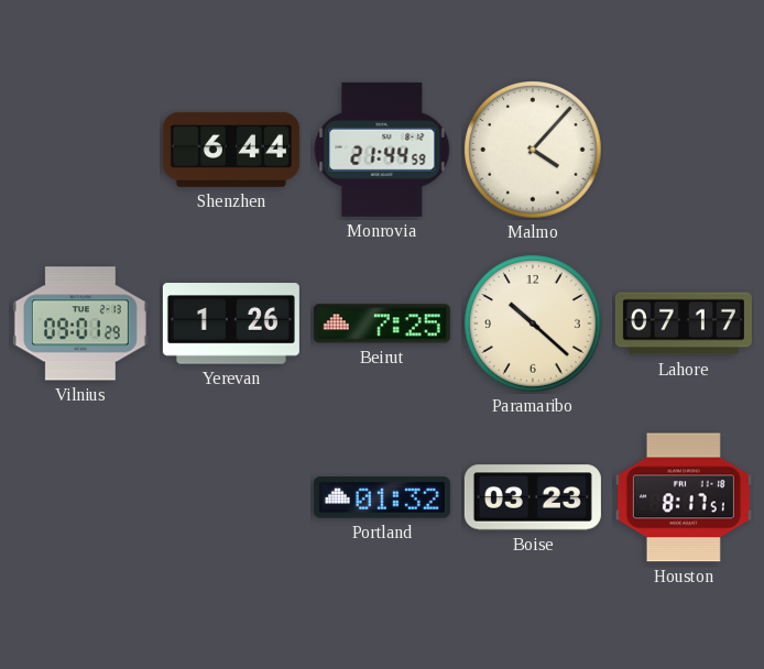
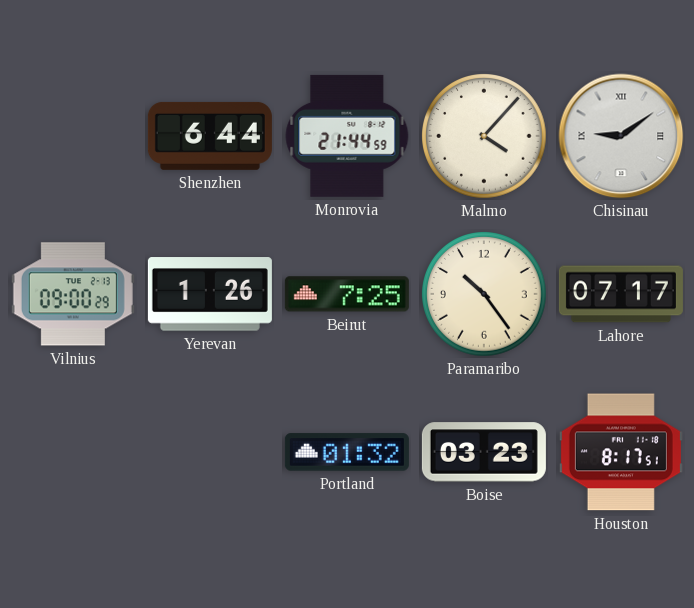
Chisinau: none -> 9:09
Vilnius: 09:01 -> 09:00
Paramaribo: 10:22 -> 10:24
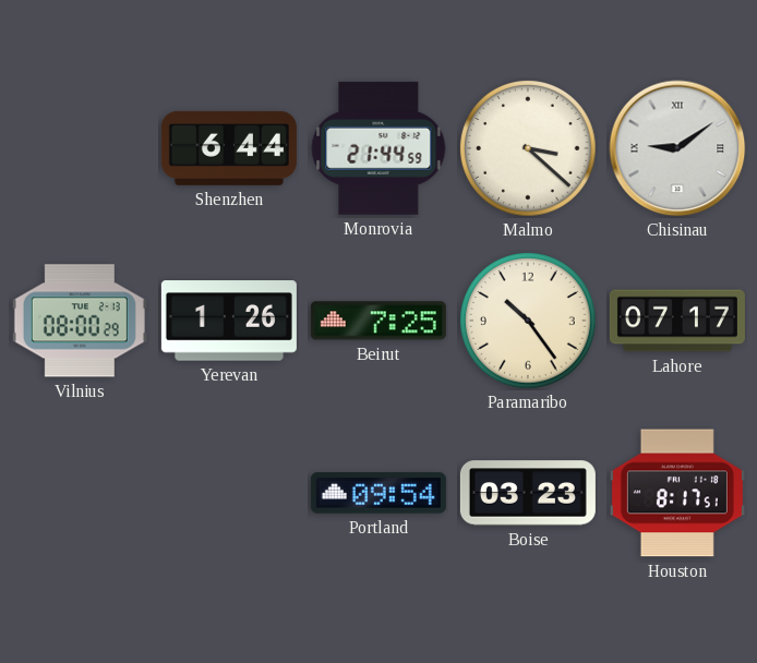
Malmo: 4:07 -> 3:22
Vilnius: 09:00 -> 08:00
Portland: 01:32 -> 09:54
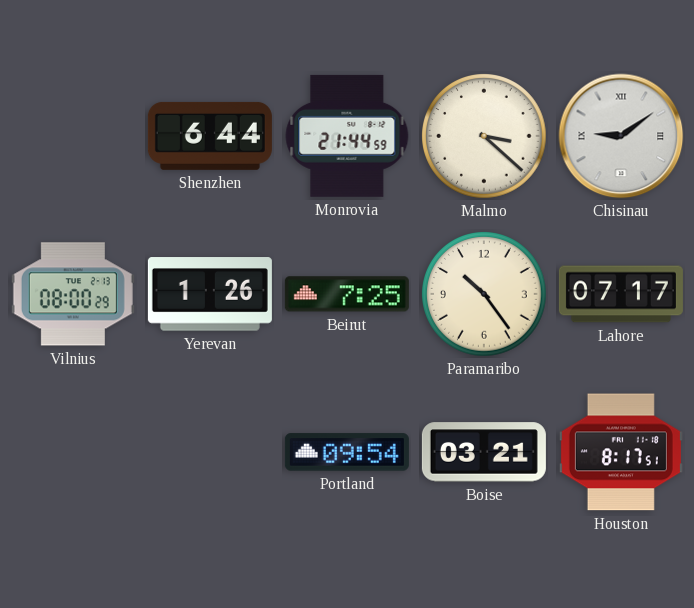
Boise: 03:23 -> 03:21
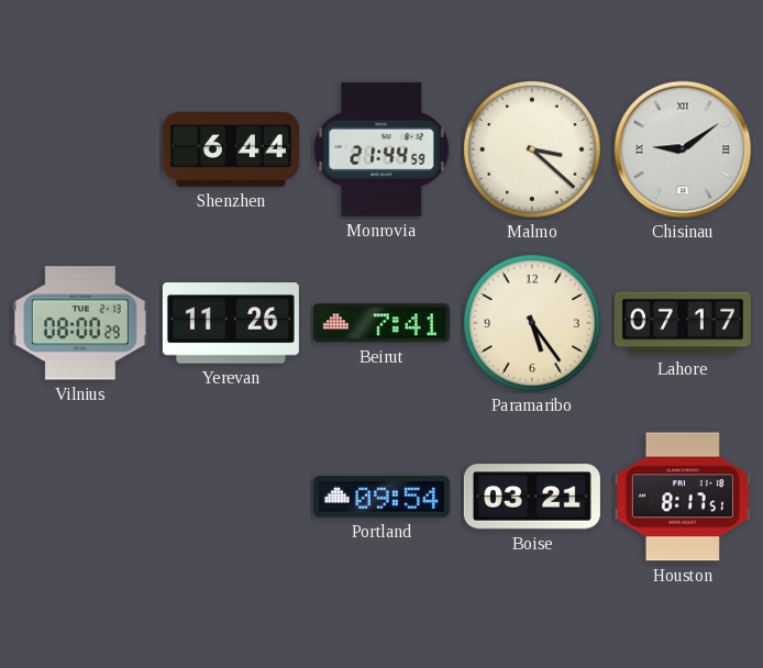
Yerevan: 1:26 -> 11:26
Beirut: 7:25 -> 7:41
Paramaribo: 10:24 -> 5:24
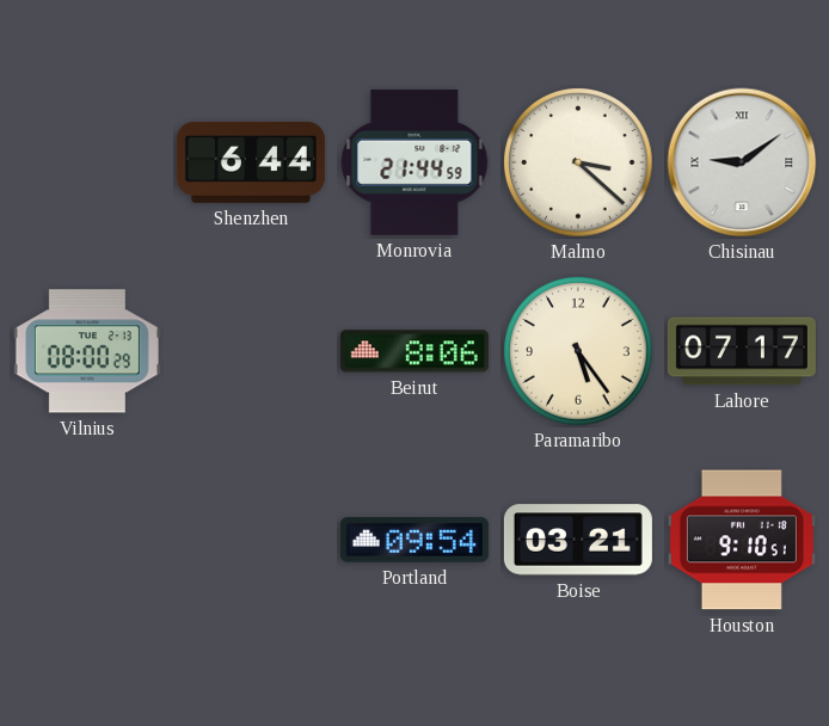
Yerevan: 11:26 -> none
Beirut: 7:41 -> 8:06
Houston: 8:17 -> 9:10
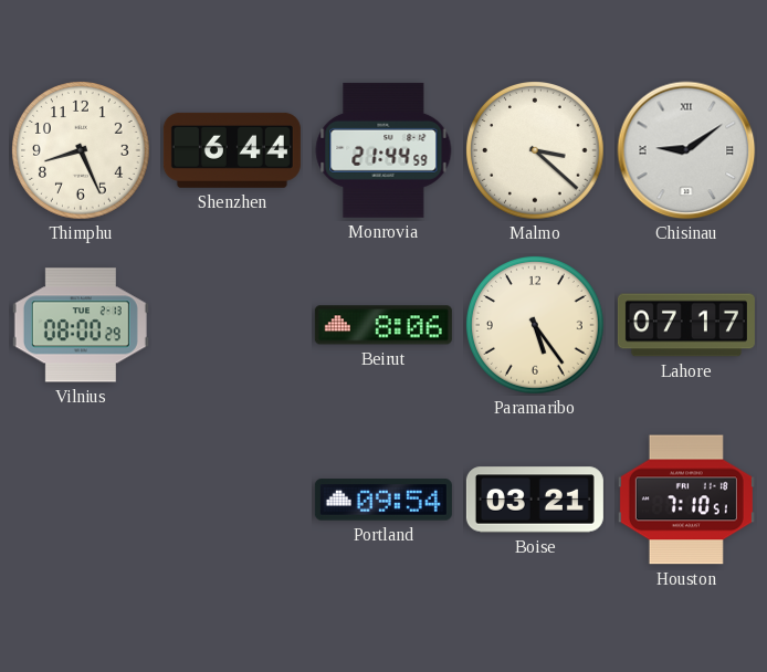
Thimphu: none -> 8:26
Houston: 9:10 -> 7:10
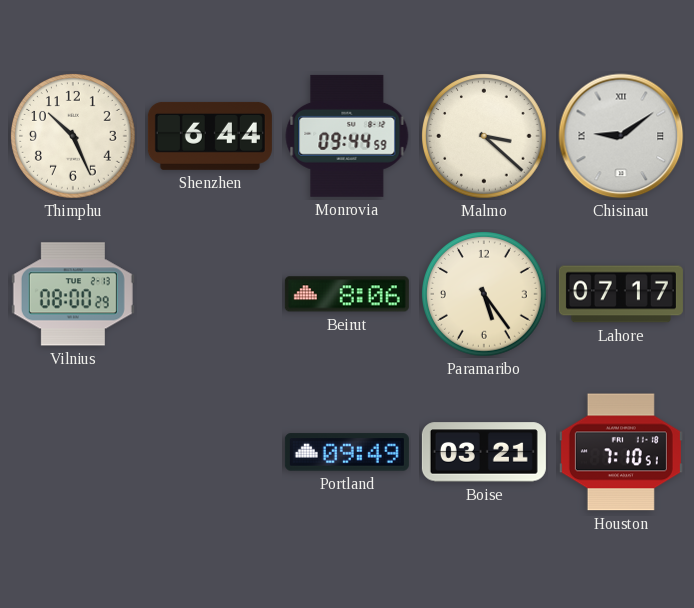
Thimphu: 8:26 -> 10:26
Monrovia: 21:44 -> 09:44
Portland: 09:54 -> 09:49
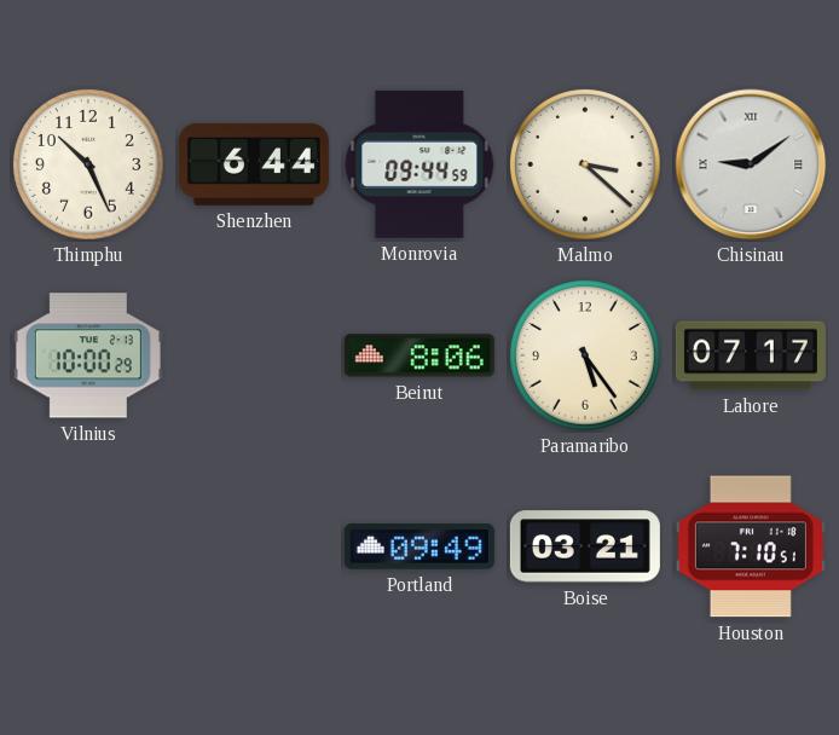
Vilnius: 08:00 -> 10:00
